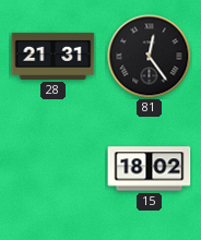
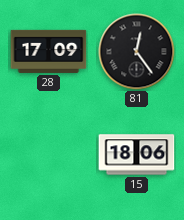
28: 21:31 -> 17:09
15: 18:02 -> 18:06
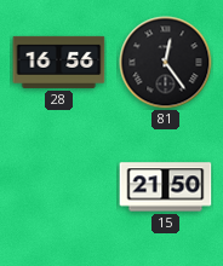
28: 17:09 -> 16:56
15: 18:06 -> 21:50
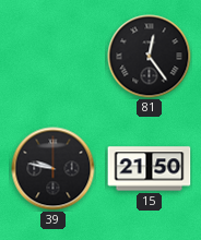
28: 16:56 -> none
39: none -> 9:47
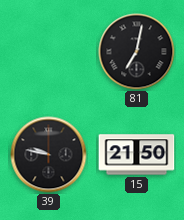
81: 12:24 -> 7:02
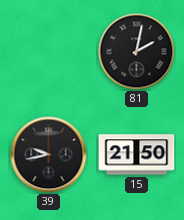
81: 7:02 -> 2:02
39: 9:47 -> 9:43
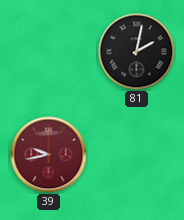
39 dial: black -> burgundy
15: 21:50 -> none
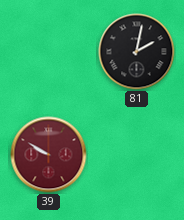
39: 9:43 -> 9:50
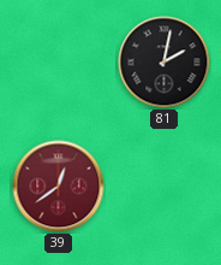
39: 9:50 -> 12:39
